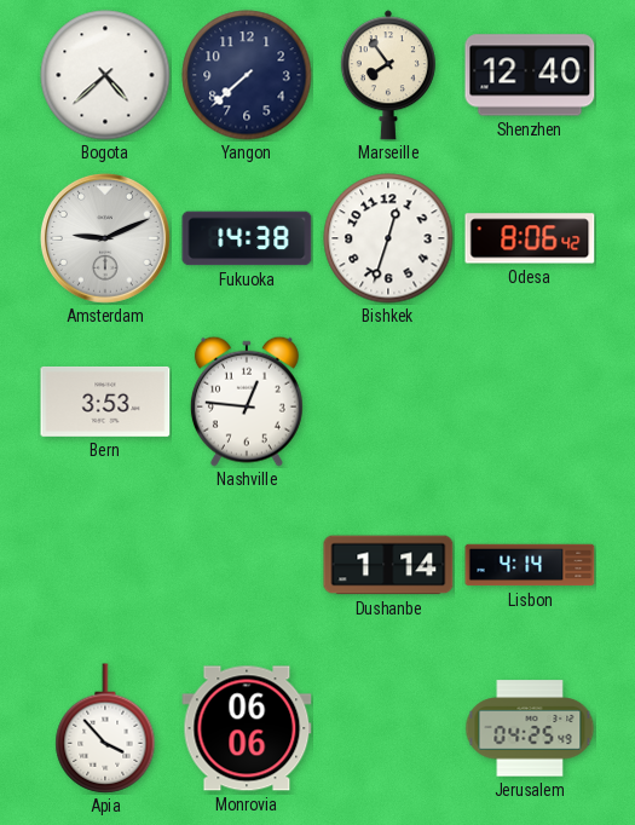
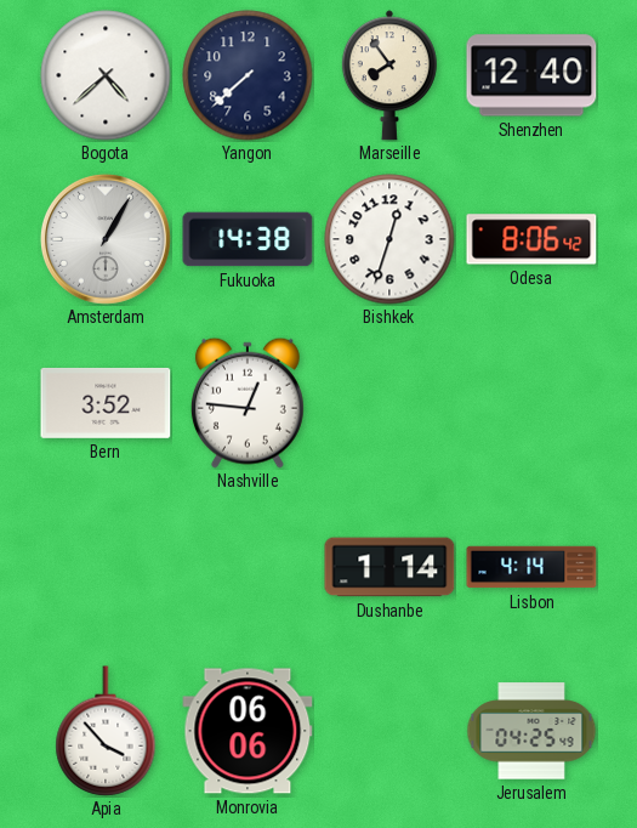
Amsterdam: 9:11 -> 1:05
Bern: 3:53 -> 3:52
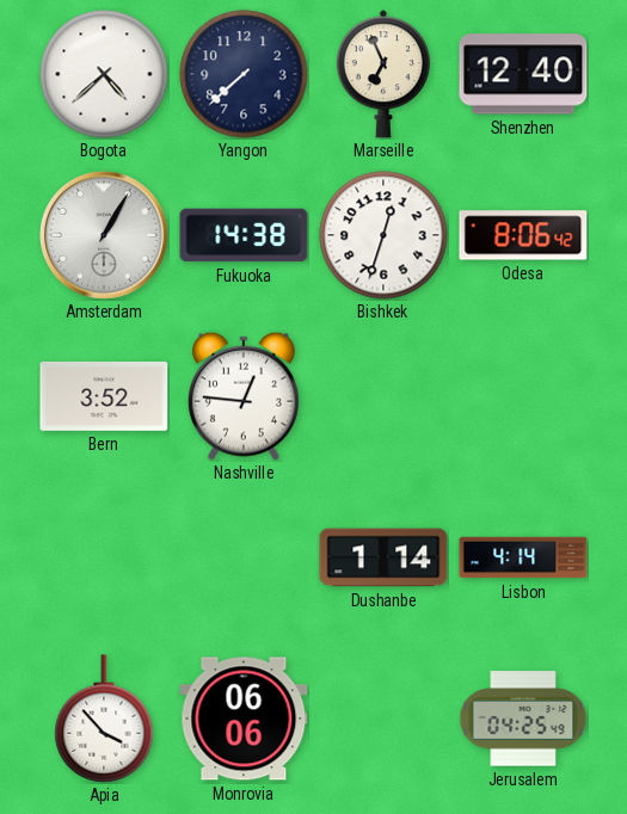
Marseille: 7:54 -> 6:56
